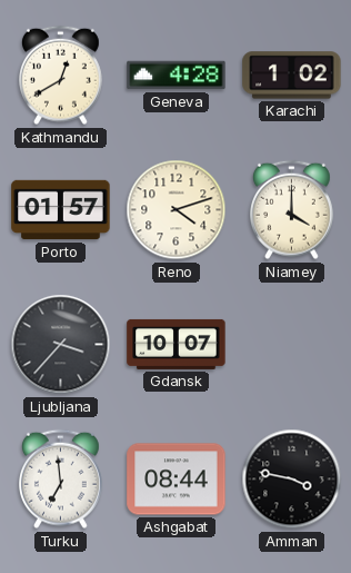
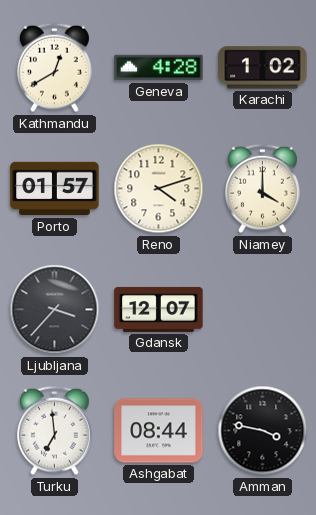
Gdansk: 10:07 -> 12:07
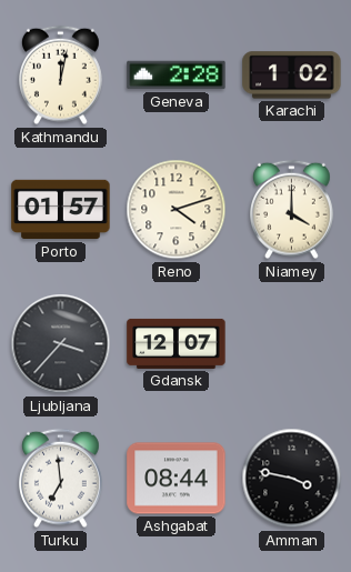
Kathmandu: 12:40 -> 12:02
Geneva: 4:28 -> 2:28
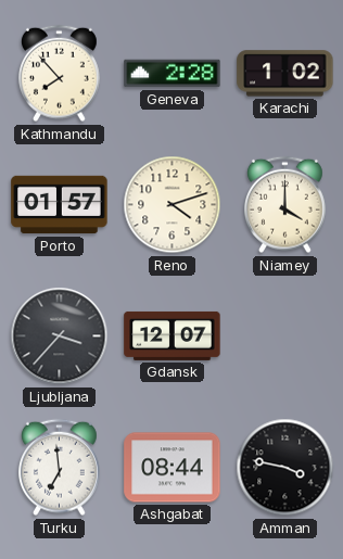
Kathmandu: 12:02 -> 7:53
